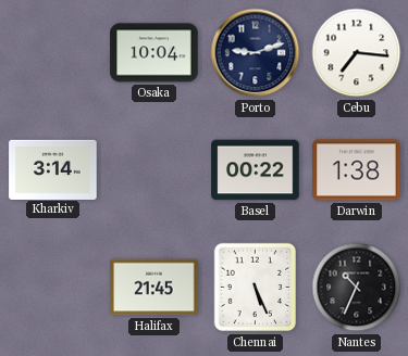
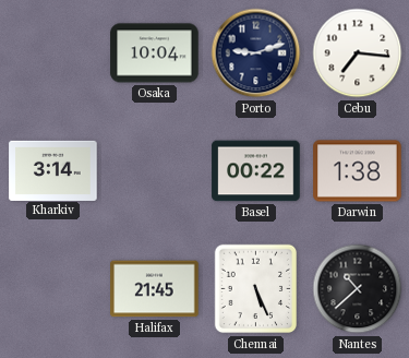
Nantes: 10:34 -> 10:38
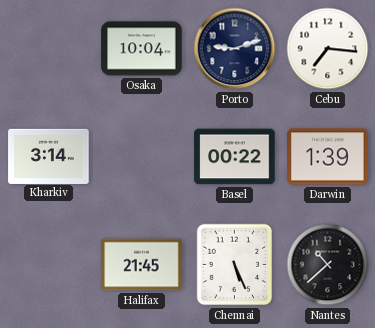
Darwin: 1:38 -> 1:39
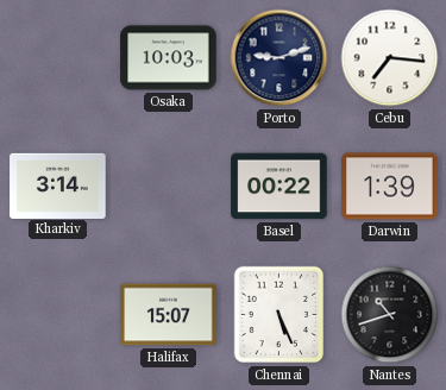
Osaka: 10:04 -> 10:03
Halifax: 21:45 -> 15:07
Nantes: 10:38 -> 10:42
